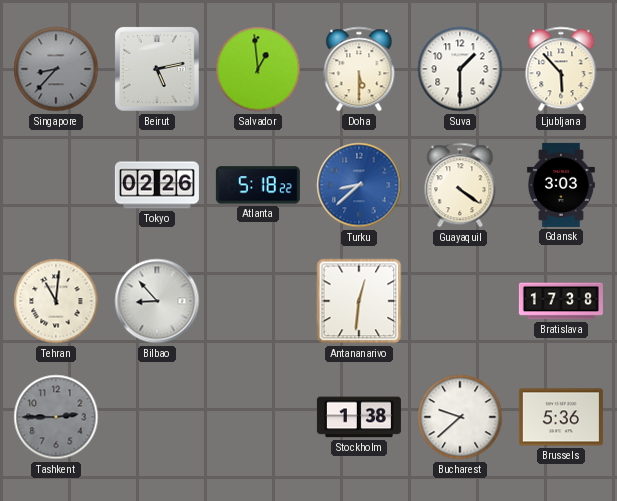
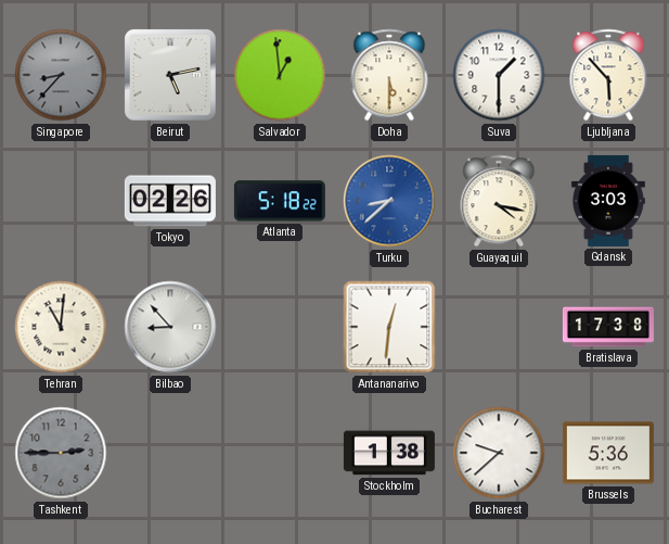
Guayaquil: 4:21 -> 4:17
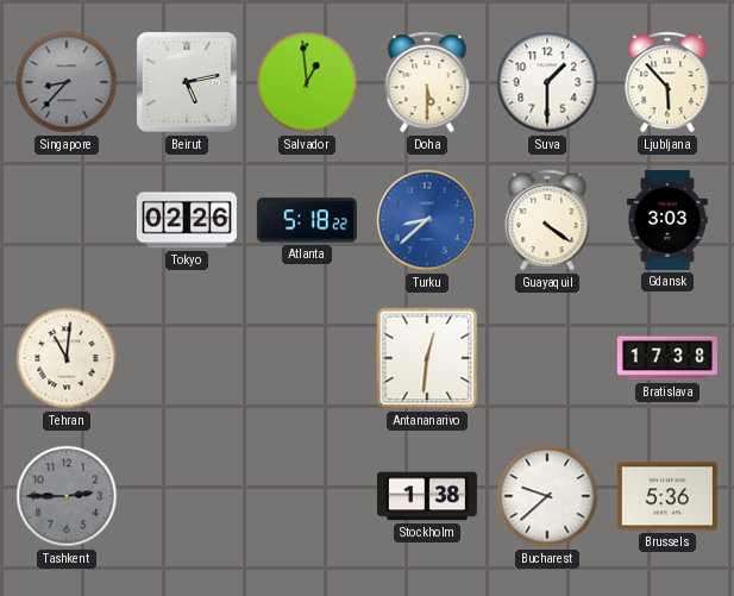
Guayaquil: 4:17 -> 4:21
Bilbao: 8:53 -> none
